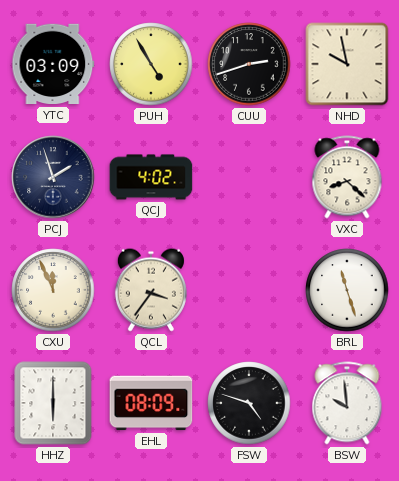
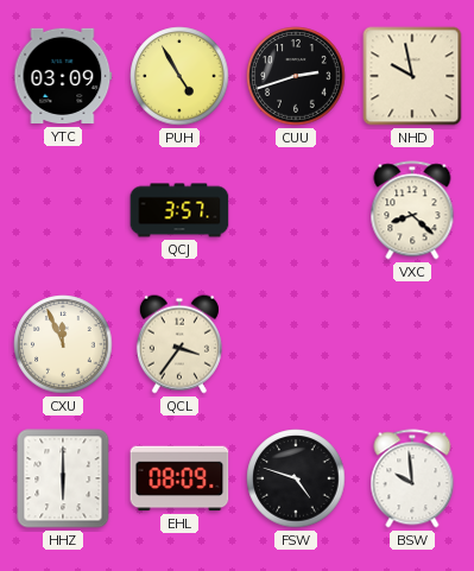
PCJ: 1:57 -> none
QCJ: 4:02 -> 3:57
BRL: 11:27 -> none
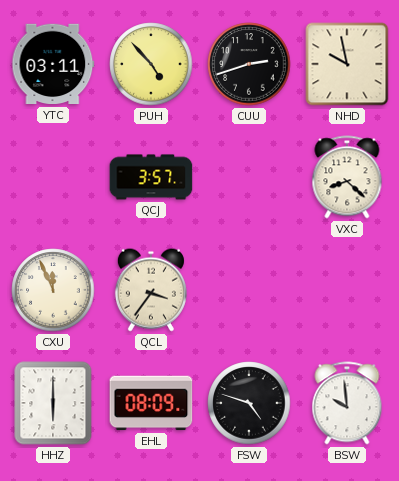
YTC: 03:09 -> 03:11
PUH: 4:55 -> 4:53
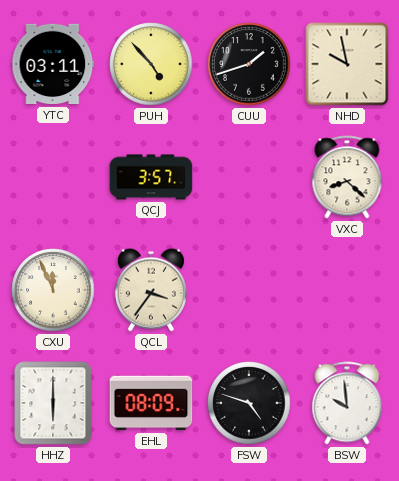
CUU: 2:42 -> 1:42
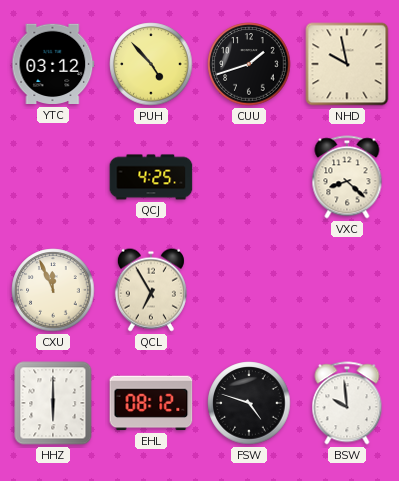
YTC: 03:11 -> 03:12
QCJ: 3:57 -> 4:25
QCL: 3:36 -> 6:55
EHL: 08:09 -> 08:12
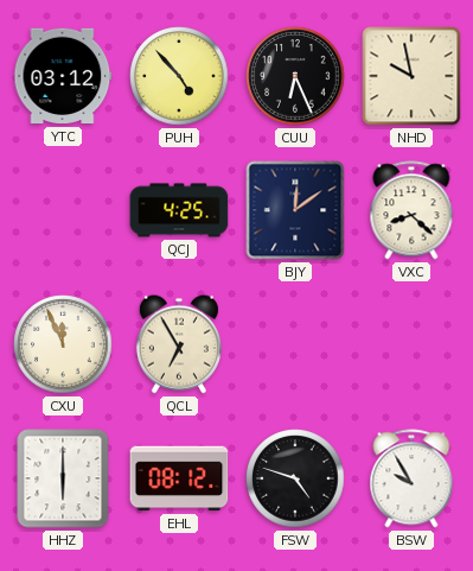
CUU: 1:42 -> 6:26
BJY: none -> 12:09
BSW: 9:59 -> 9:55
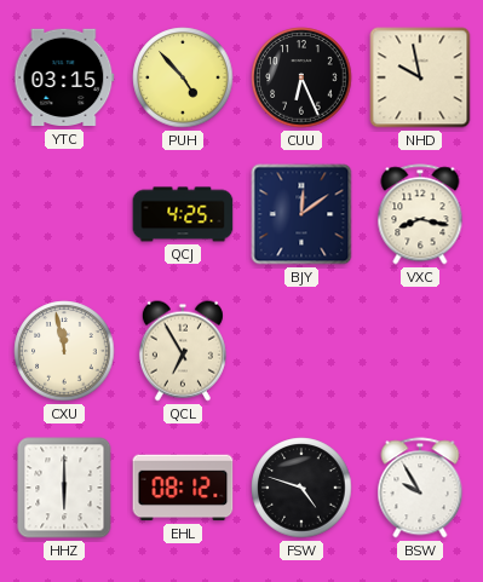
YTC: 03:12 -> 03:15
VXC: 8:22 -> 8:17
CXU: 11:56 -> 11:58
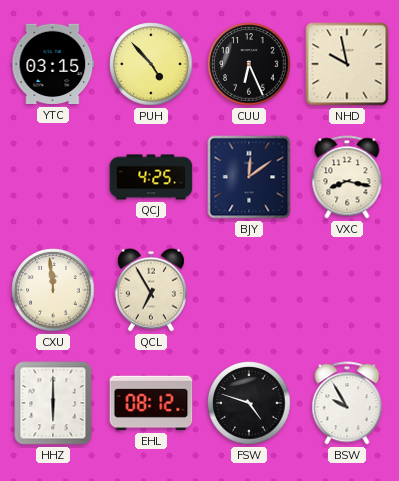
CXU: 11:58 -> 11:59
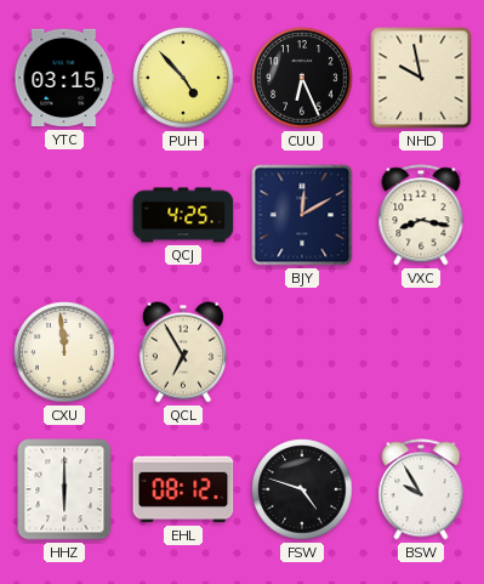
BJY: 12:09 -> 12:10
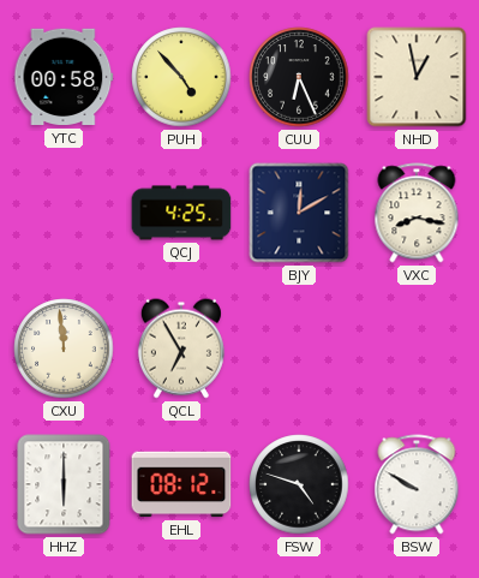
YTC: 03:15 -> 00:58
NHD: 9:58 -> 12:58
BSW: 9:55 -> 9:50
